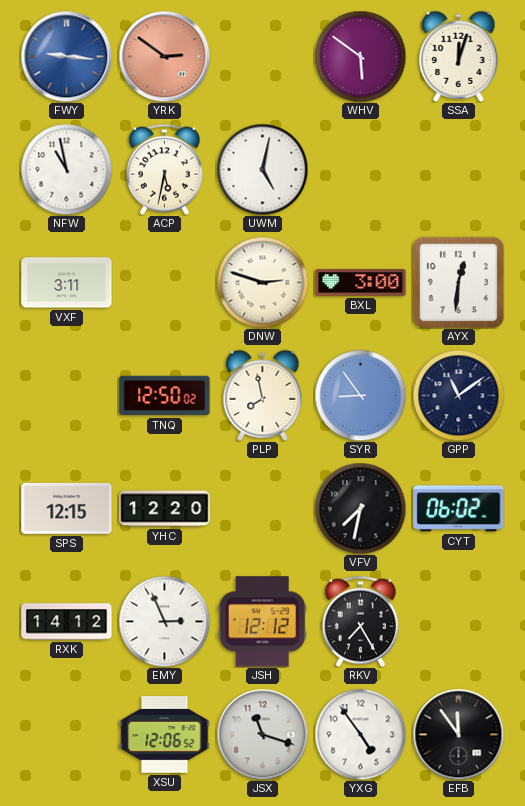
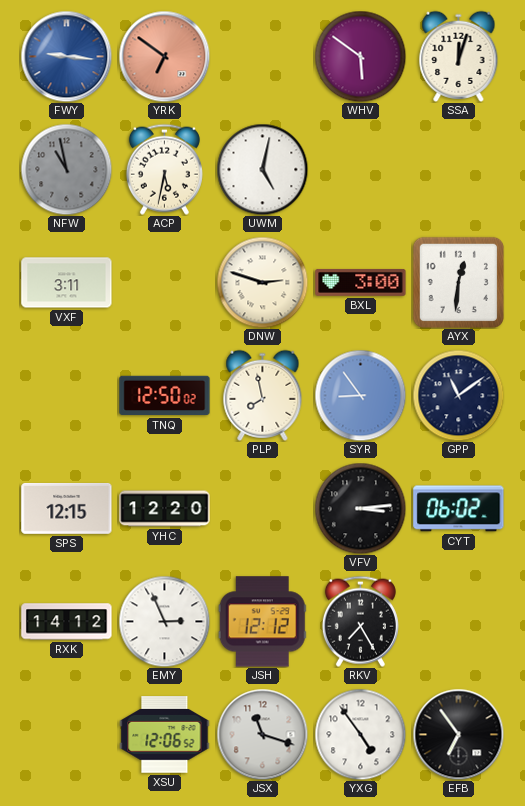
YRK: 2:51 -> 6:51
NFW dial: white -> grey
VFV: 7:32 -> 3:14
EFB: 11:54 -> 6:54
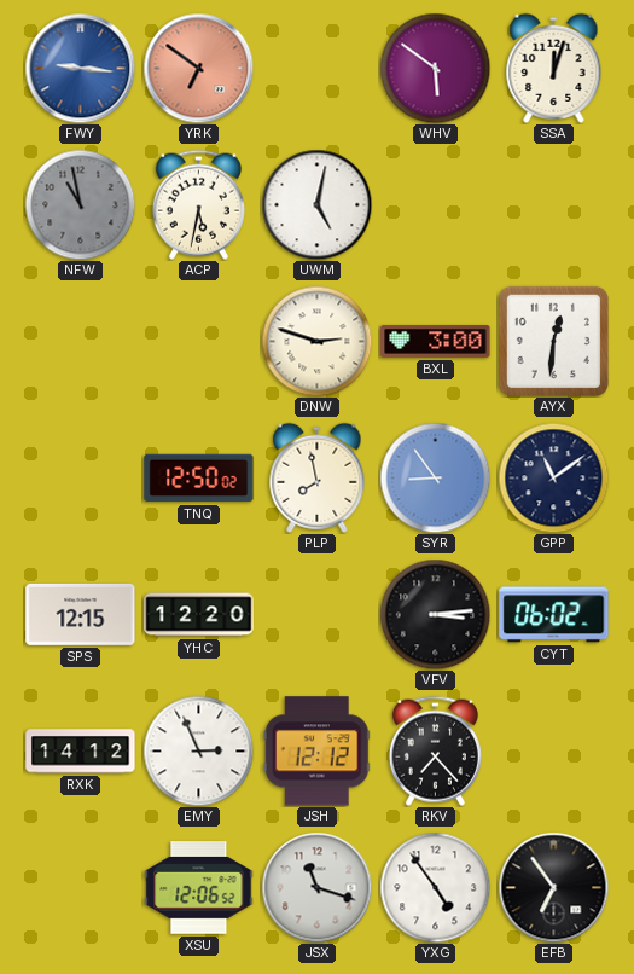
VXF: 3:11 -> none
RKV: 7:25 -> 7:23
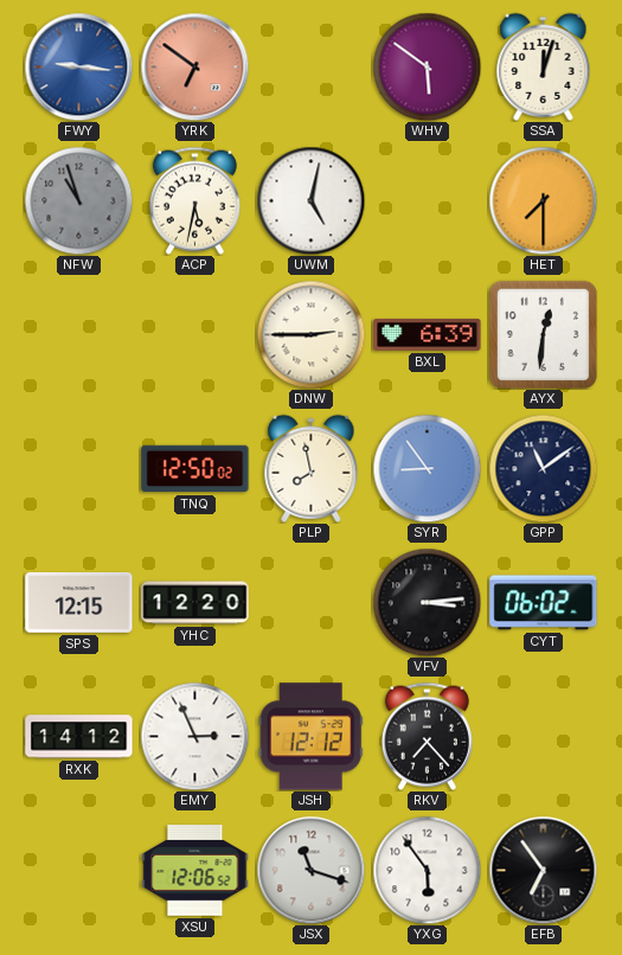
NFW: 10:58 -> 10:57
HET: none -> 7:30
DNW: 2:48 -> 2:45
BXL: 3:00 -> 6:39
YXG: 4:54 -> 5:54
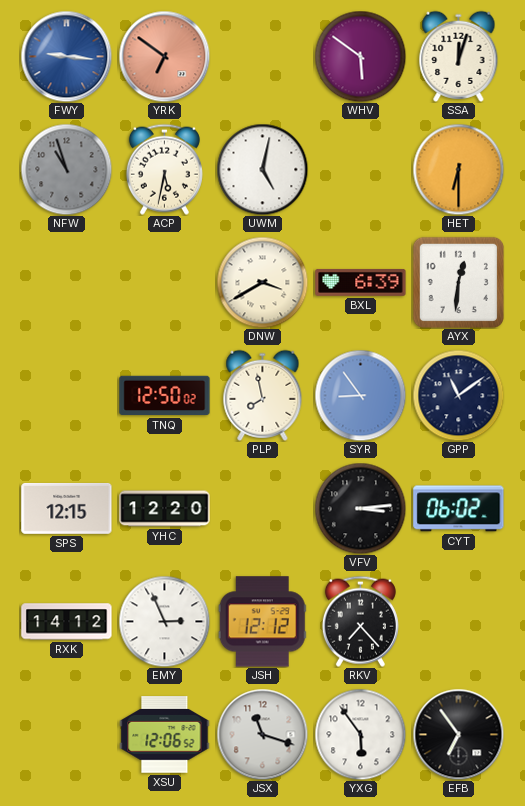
HET: 7:30 -> 6:30
DNW: 2:45 -> 3:40
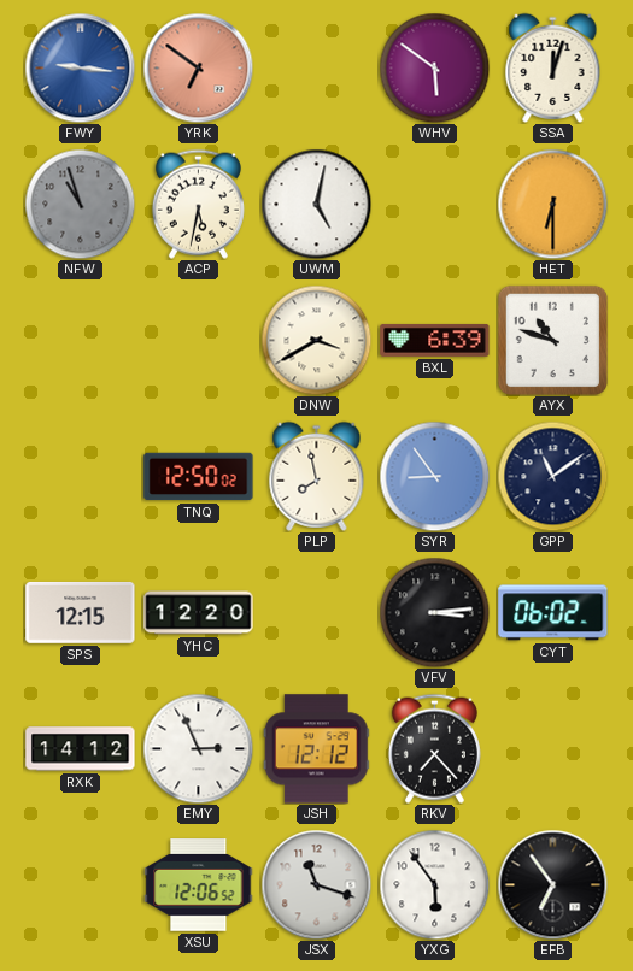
AYX: 12:31 -> 10:48
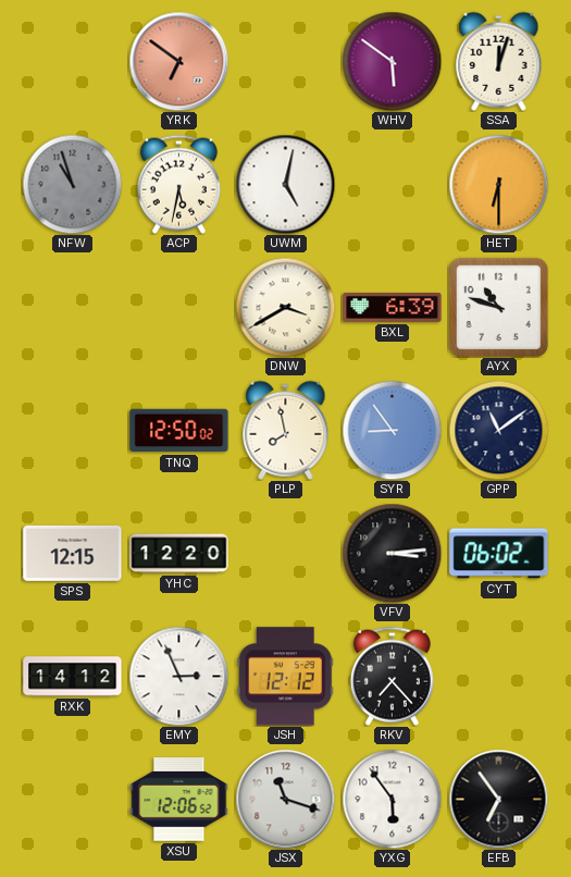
FWY: 9:16 -> none
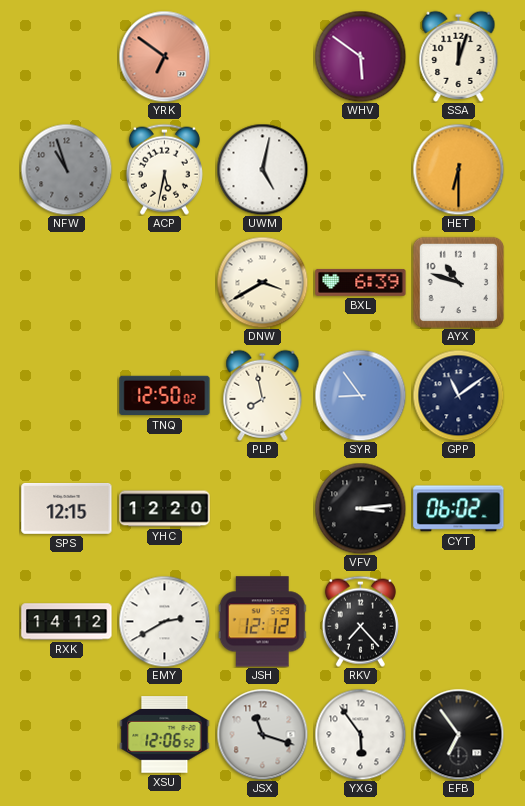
EMY: 2:56 -> 2:40
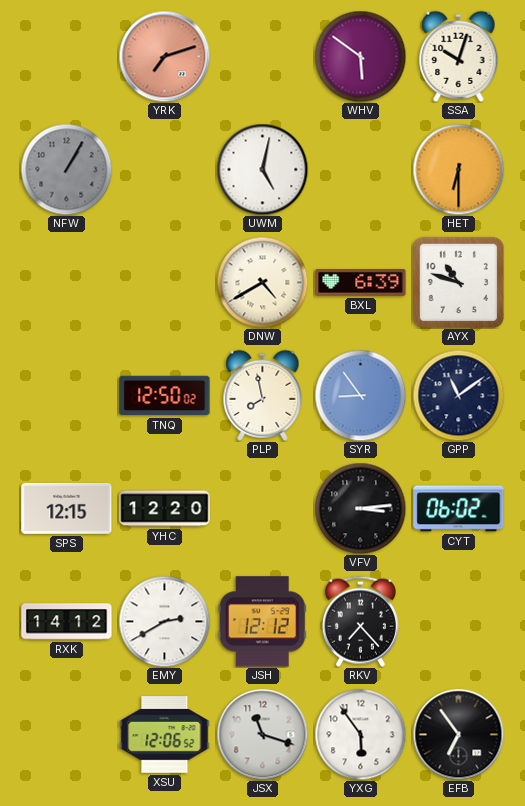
YRK: 6:51 -> 7:12
SSA: 12:03 -> 10:03
NFW: 10:57 -> 1:05
ACP: 5:32 -> none
DNW: 3:40 -> 4:40
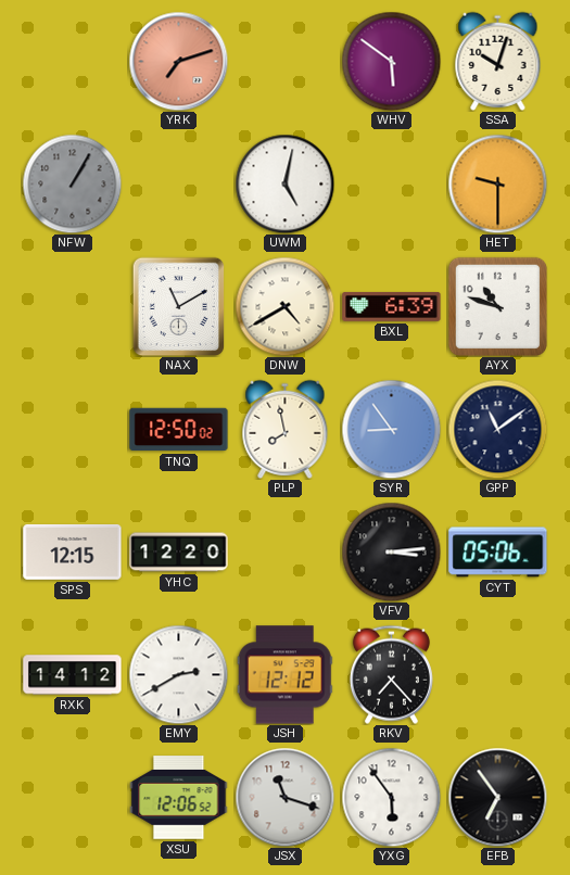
HET: 6:30 -> 9:30
NAX: none -> 11:10
CYT: 06:02 -> 05:06
